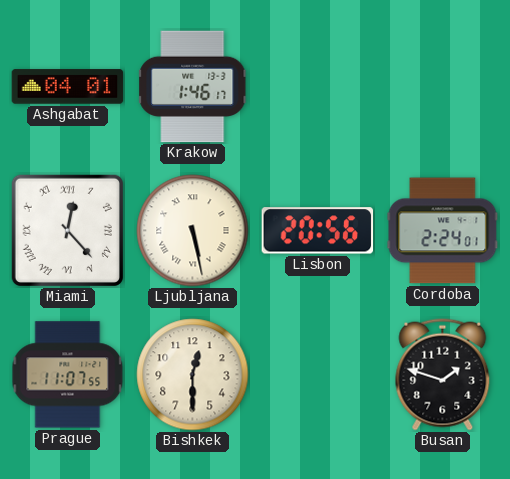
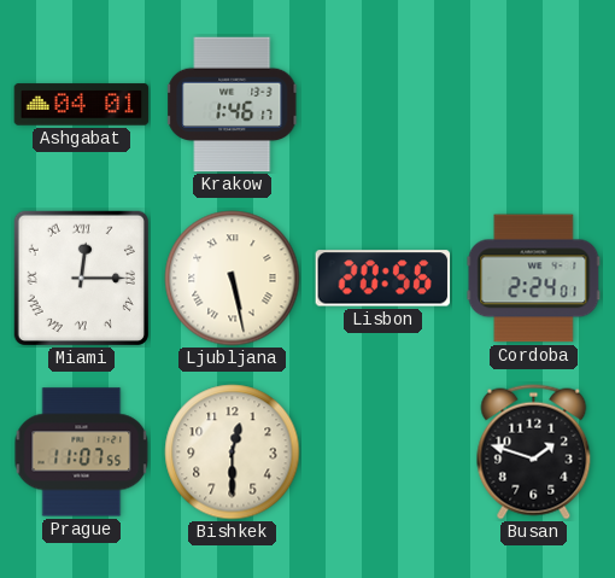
Miami: 12:23 -> 12:15
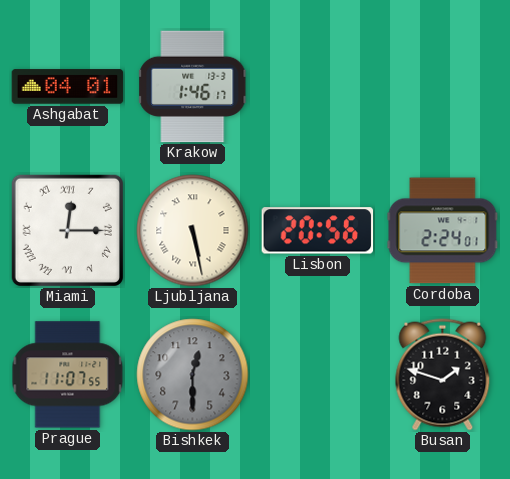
Bishkek dial: cream -> grey
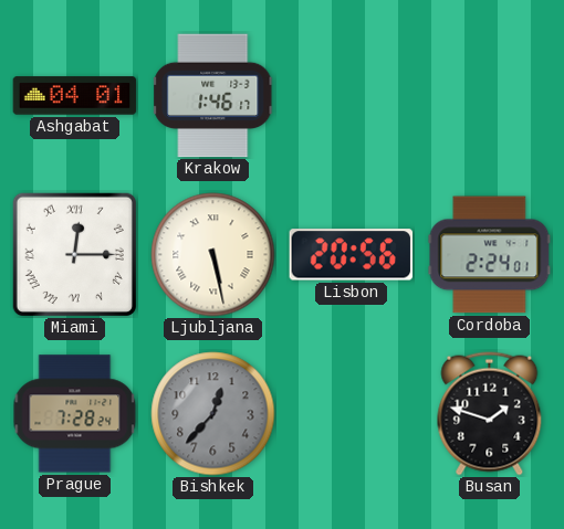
Prague: 11:07 -> 7:28
Bishkek: 12:30 -> 12:37
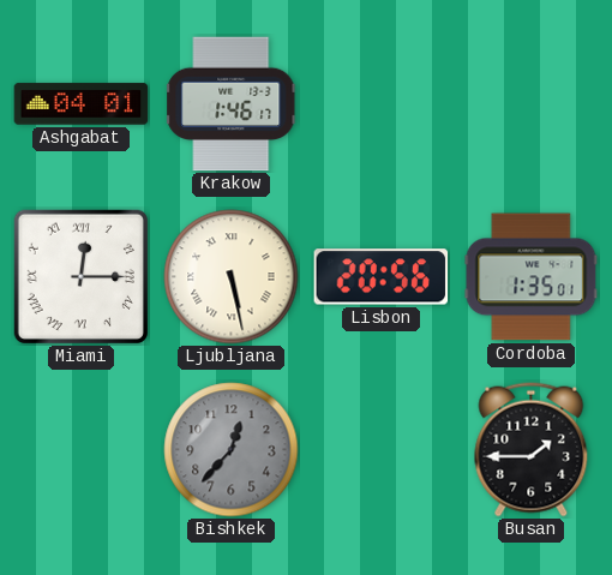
Cordoba: 2:24 -> 1:35
Prague: 7:28 -> none
Busan: 1:48 -> 1:45
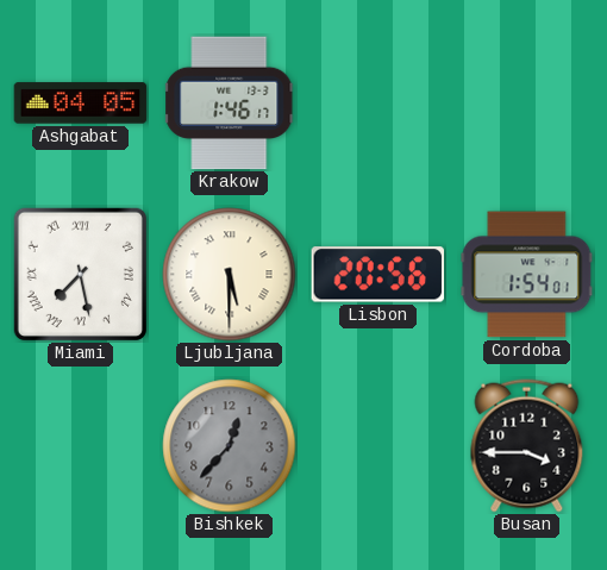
Ashgabat: 04:01 -> 04:05
Miami: 12:15 -> 7:28
Ljubljana: 5:28 -> 5:30
Cordoba: 1:35 -> 1:54
Busan: 1:45 -> 3:45
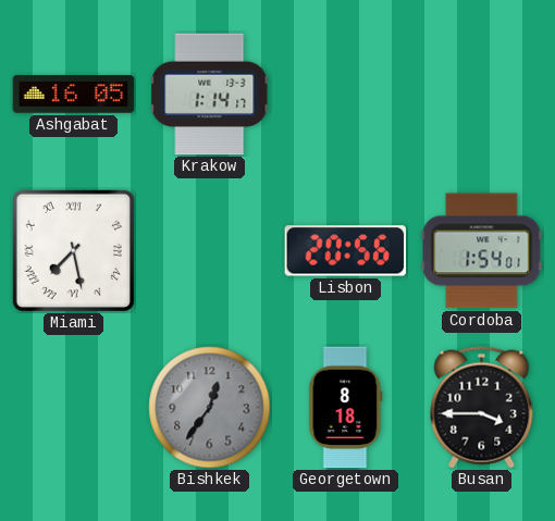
Ashgabat: 04:05 -> 16:05
Krakow: 1:46 -> 1:14
Ljubljana: 5:30 -> none
Bishkek: 12:37 -> 12:36
Georgetown: none -> 8:18
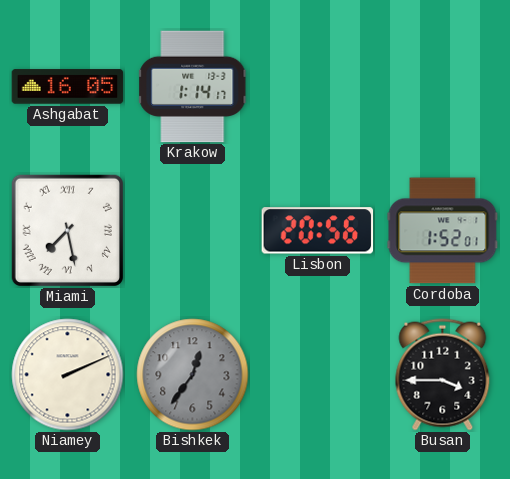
Cordoba: 1:54 -> 1:52
Niamey: none -> 2:11
Georgetown: 8:18 -> none
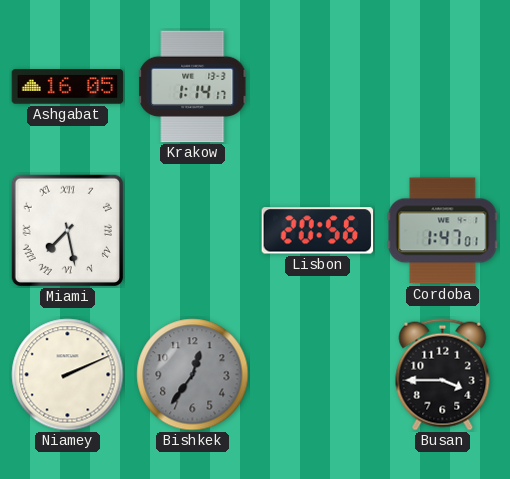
Cordoba: 1:52 -> 1:47
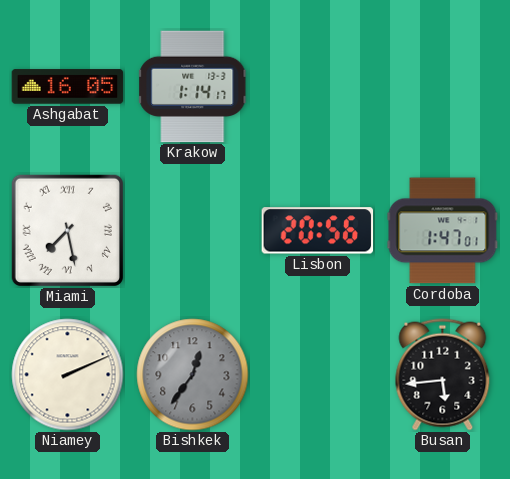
Busan: 3:45 -> 5:44
